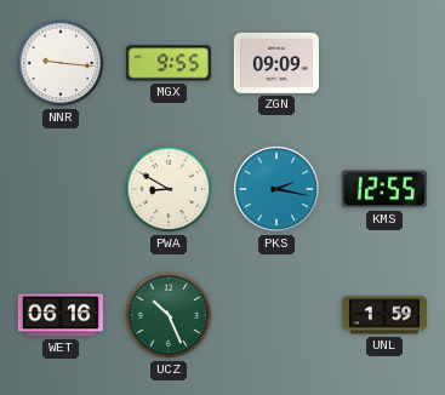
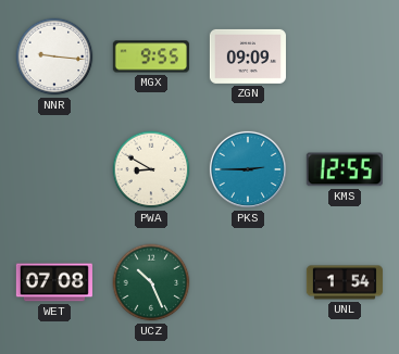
PKS: 2:17 -> 2:45
WET: 06:16 -> 07:08
UNL: 1:59 -> 1:54
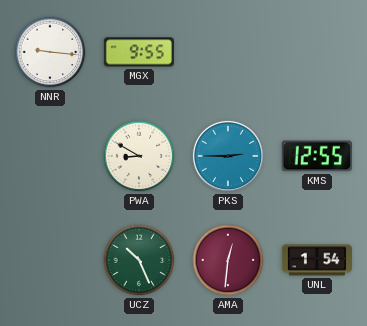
ZGN: 09:09 -> none
WET: 07:08 -> none
AMA: none -> 12:31
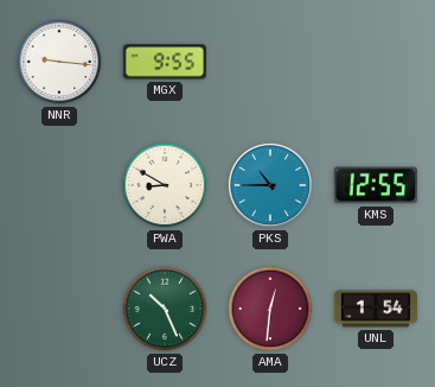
PKS: 2:45 -> 10:45
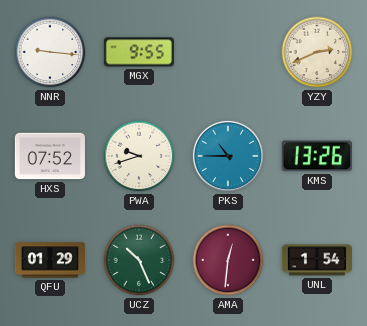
YZY: none -> 2:41
HXS: none -> 07:52
PWA: 8:50 -> 9:42
KMS: 12:55 -> 13:26
QFU: none -> 01:29
